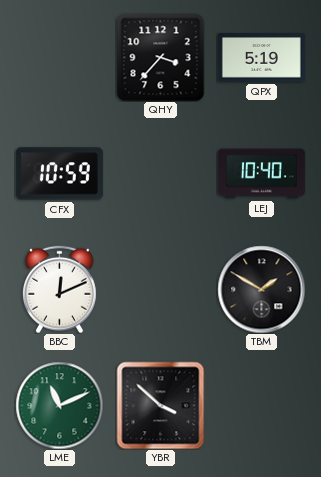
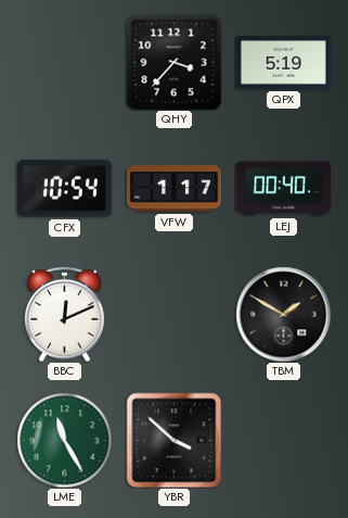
CFX: 10:59 -> 10:54
VFW: none -> 1:17
LEJ: 10:40 -> 00:40
LME: 11:11 -> 11:25
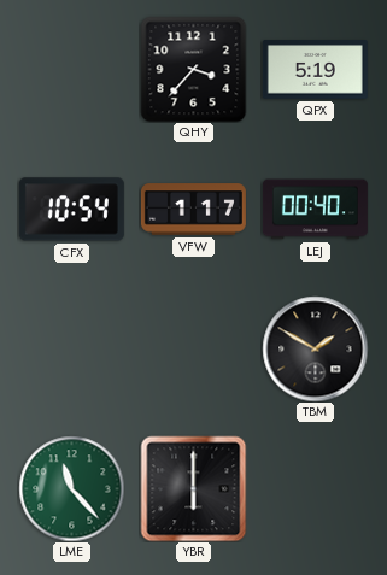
BBC: 12:11 -> none
LME: 11:25 -> 11:23
YBR: 3:52 -> 6:00
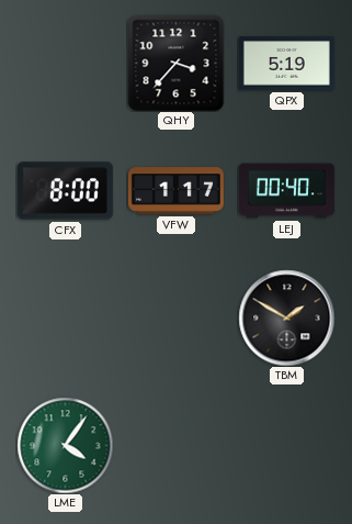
CFX: 10:54 -> 8:00
LME: 11:23 -> 4:06
YBR: 6:00 -> none
